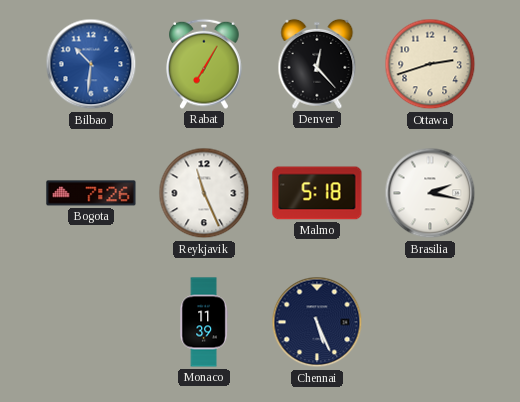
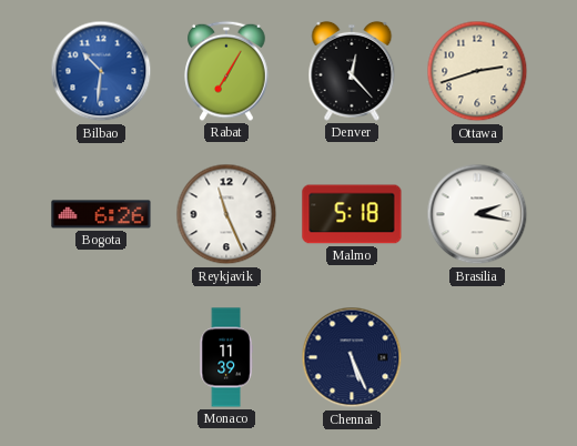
Bogota: 7:26 -> 6:26
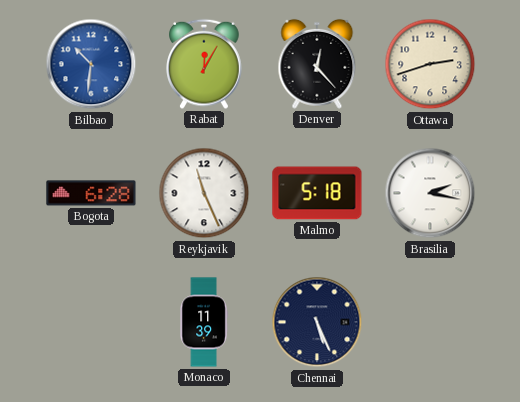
Rabat: 7:05 -> 12:05
Bogota: 6:26 -> 6:28
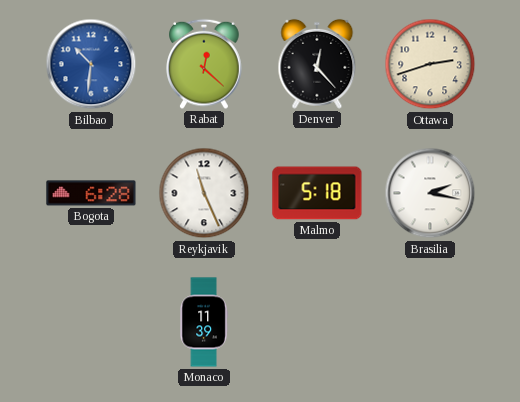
Rabat: 12:05 -> 12:22
Chennai: 5:26 -> none
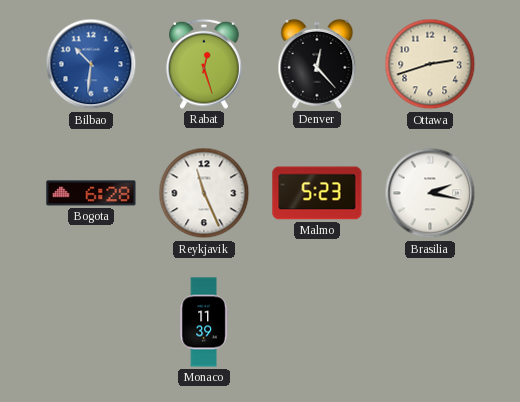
Rabat: 12:22 -> 12:27
Malmo: 5:18 -> 5:23
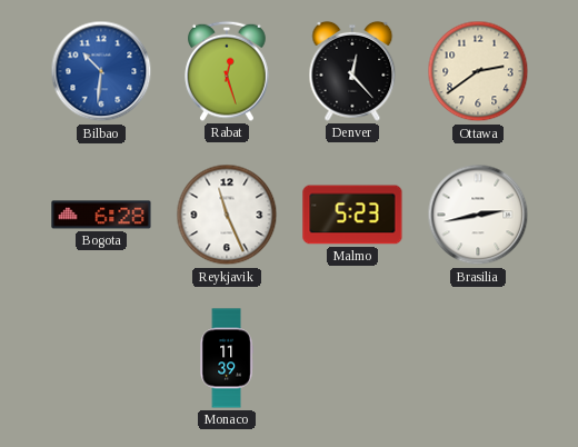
Ottawa: 2:42 -> 2:39
Brasilia: 2:17 -> 2:43
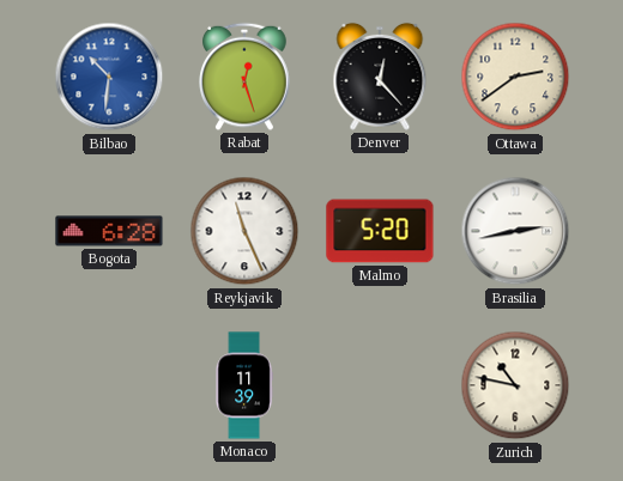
Malmo: 5:23 -> 5:20
Zurich: none -> 10:47
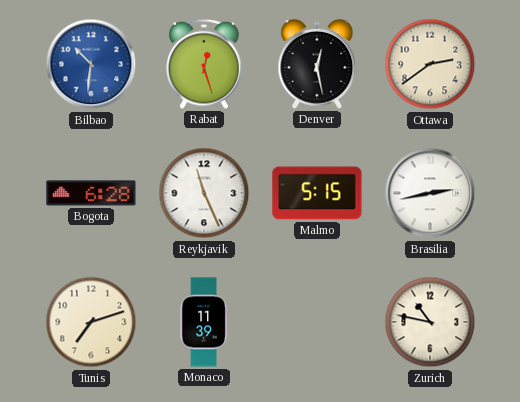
Denver: 12:23 -> 12:28
Malmo: 5:20 -> 5:15
Tunis: none -> 7:12
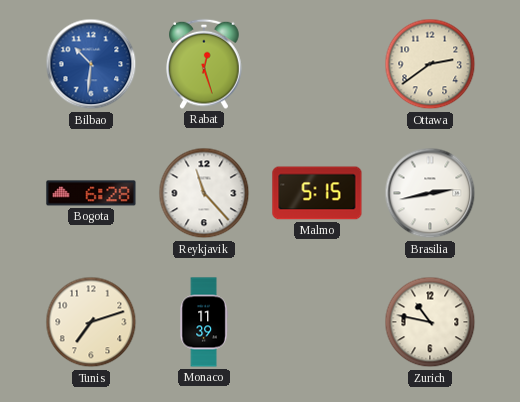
Denver: 12:28 -> none
Reykjavik: 11:26 -> 11:23
